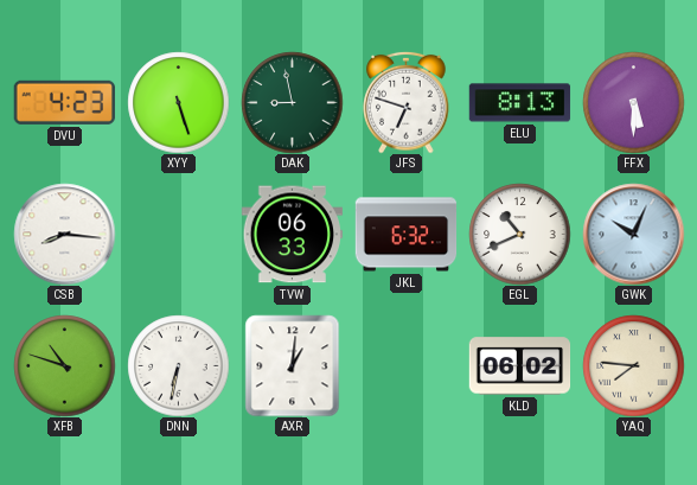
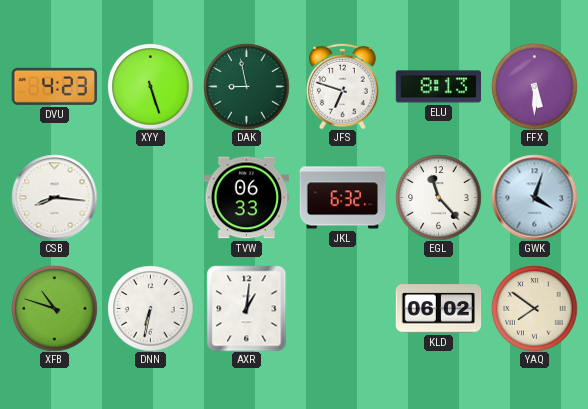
EGL: 10:41 -> 11:23
GWK: 10:04 -> 4:03
YAQ: 7:46 -> 7:51
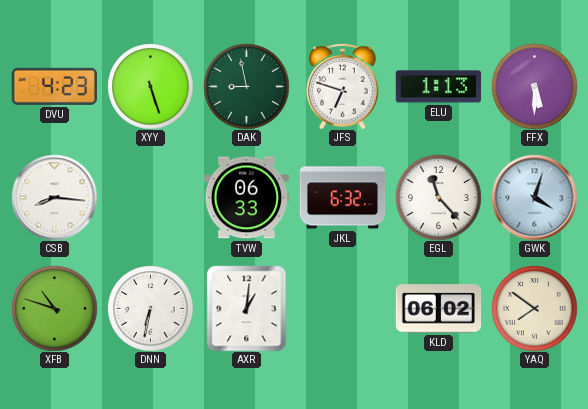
ELU: 8:13 -> 1:13
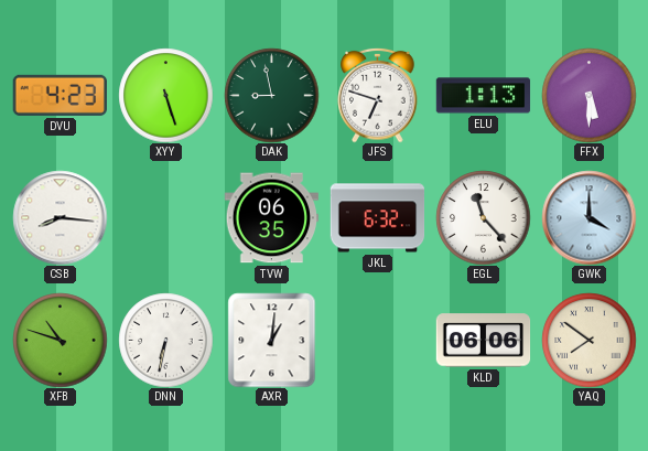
TVW: 06:33 -> 06:35
GWK: 4:03 -> 4:00
KLD: 06:02 -> 06:06
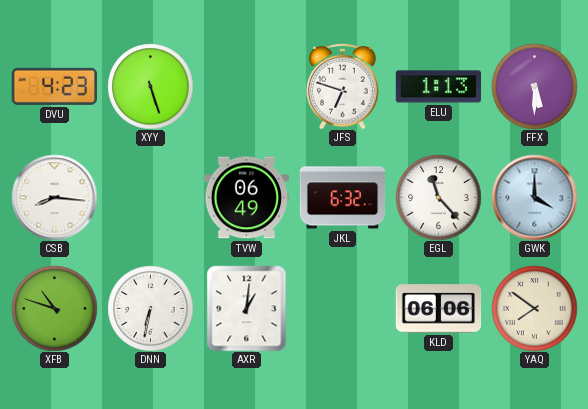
DAK: 8:58 -> none
TVW: 06:35 -> 06:49
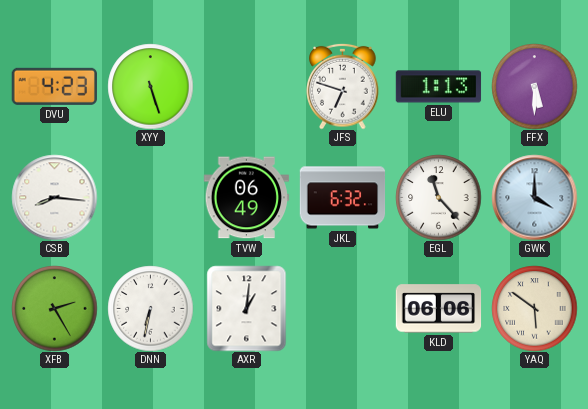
XFB: 10:48 -> 2:25
YAQ: 7:51 -> 5:51
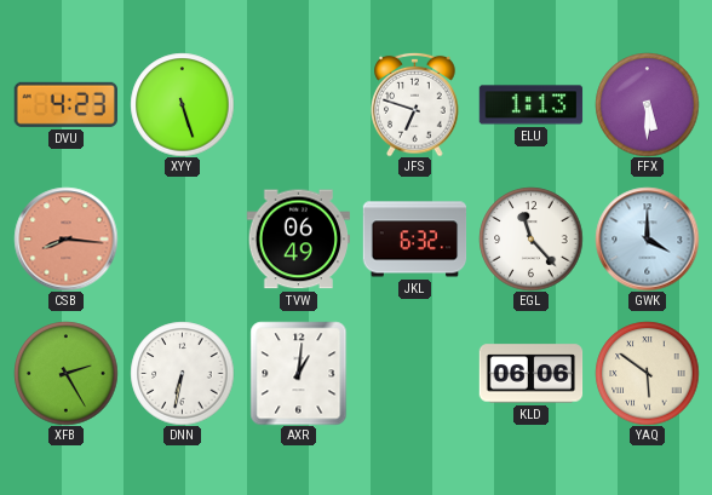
CSB dial: white -> salmon
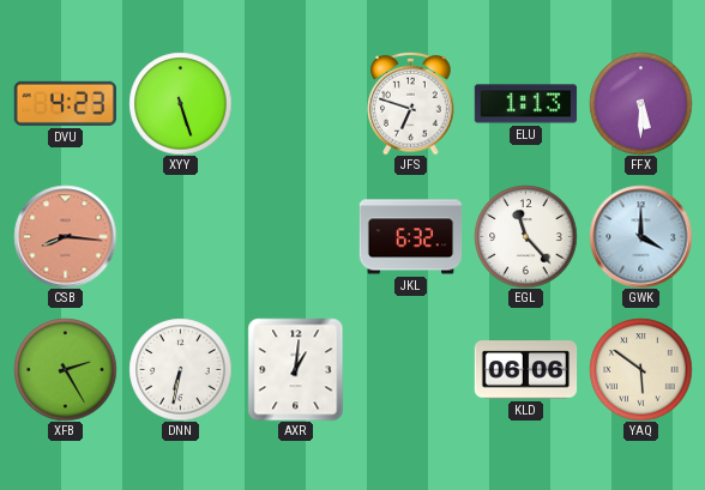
TVW: 06:49 -> none
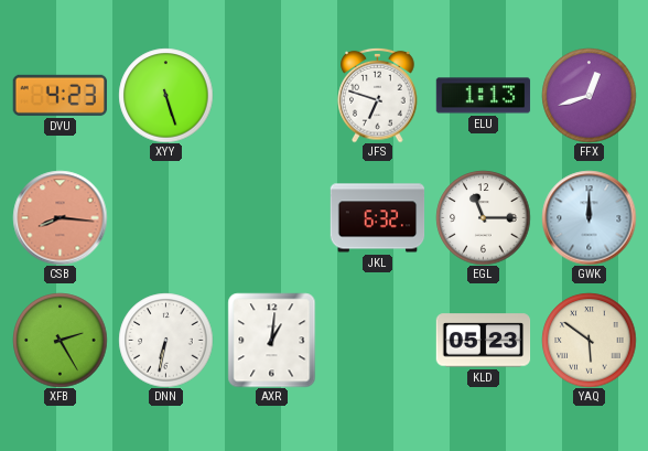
FFX: 5:30 -> 12:42
EGL: 11:23 -> 11:15
GWK: 4:00 -> 12:00
KLD: 06:06 -> 05:23
